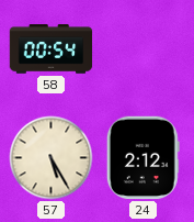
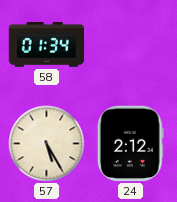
58: 00:54 -> 01:34
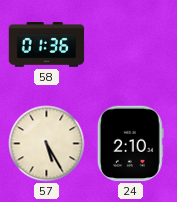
58: 01:34 -> 01:36
24: 2:12 -> 2:10
